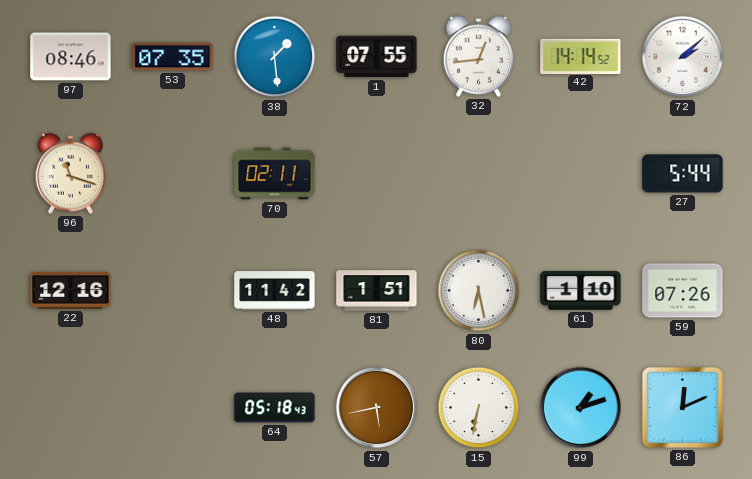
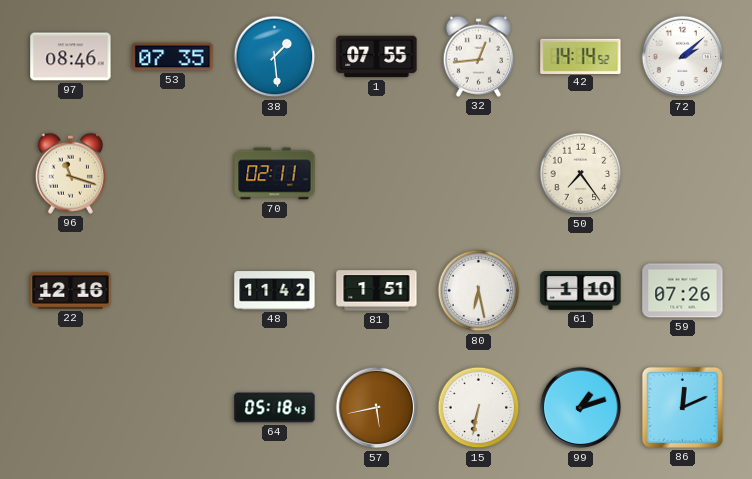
50: none -> 7:24
27: 5:44 -> none
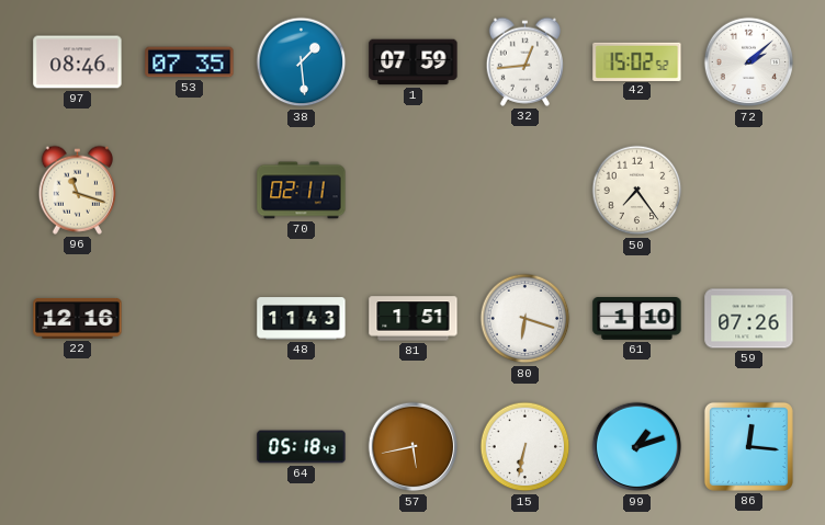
1: 07:55 -> 07:59
42: 14:14 -> 15:02
48: 11:42 -> 11:43
80: 6:28 -> 6:18
86: 12:11 -> 12:16
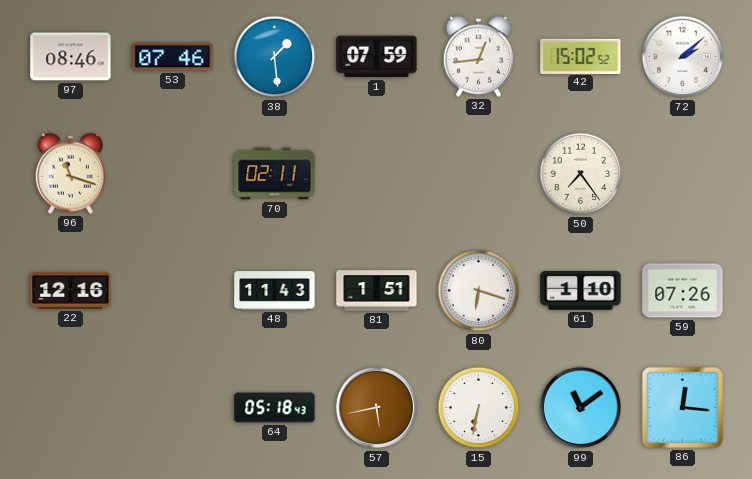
53: 07:35 -> 07:46
99: 1:12 -> 11:09
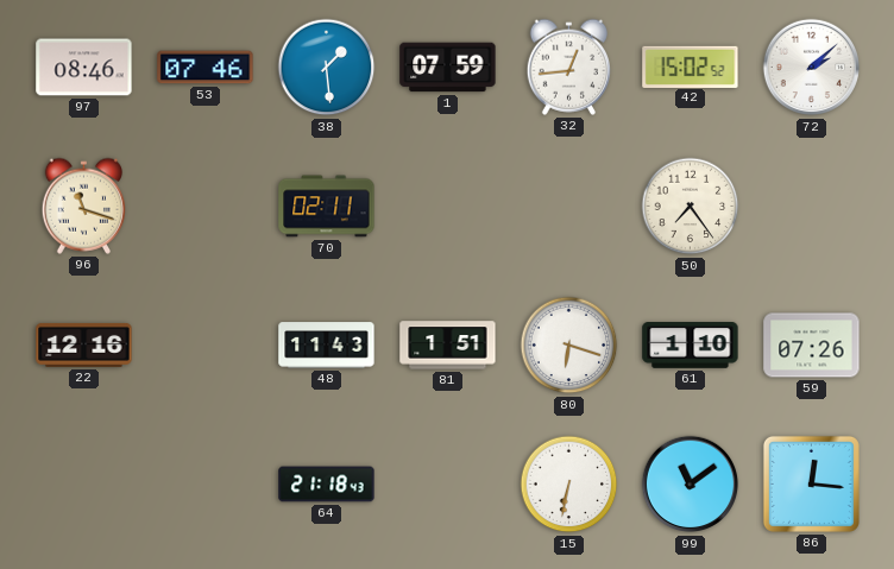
64: 05:18 -> 21:18
57: 5:43 -> none
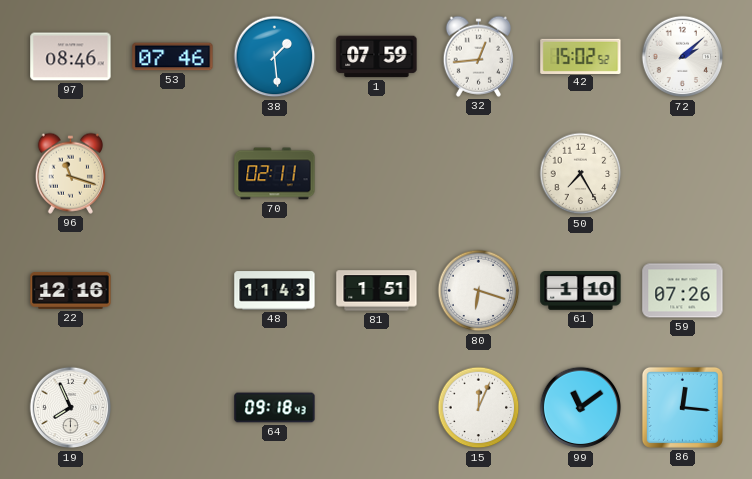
50: 7:24 -> 7:25
19: none -> 7:56
64: 21:18 -> 09:18
15: 6:32 -> 12:04
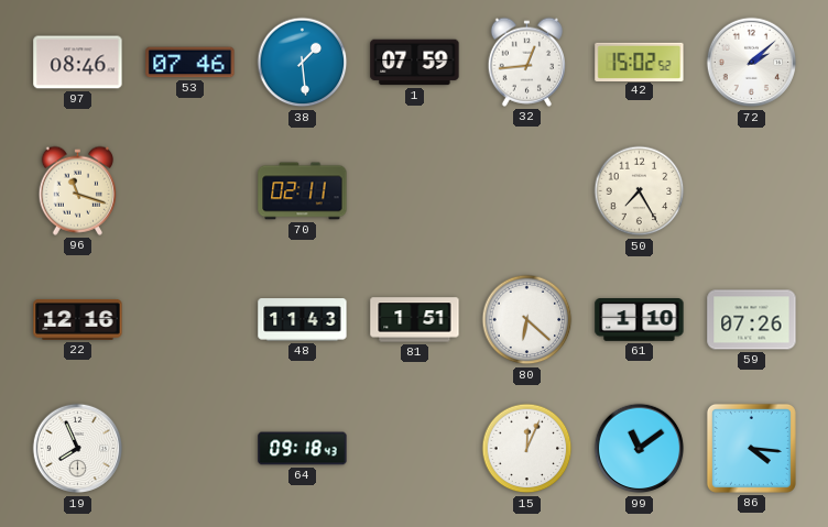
80: 6:18 -> 6:22
86: 12:16 -> 4:16
